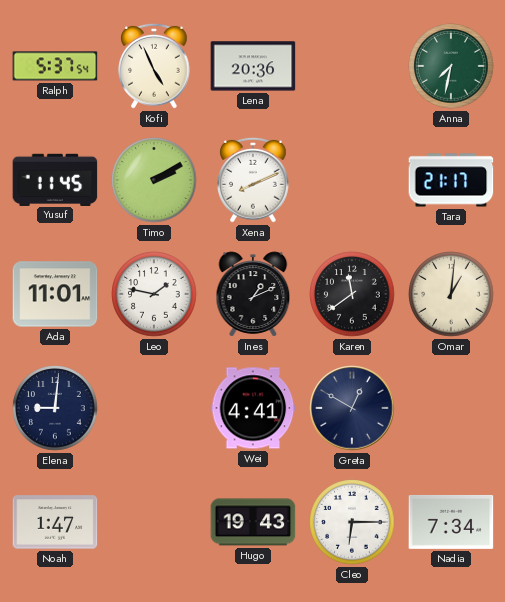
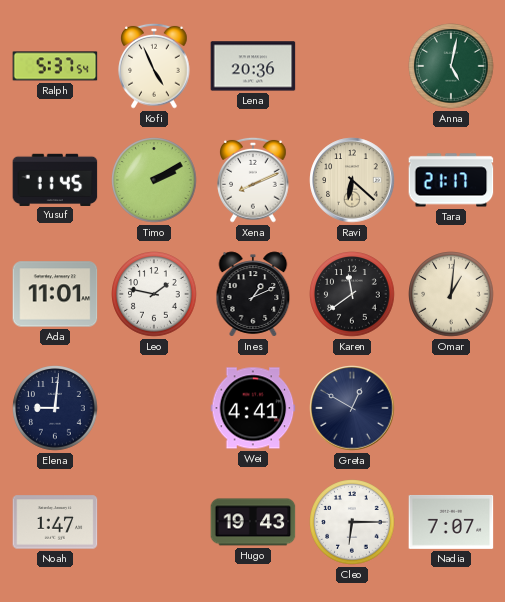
Anna: 7:32 -> 5:02
Ravi: none -> 6:22
Nadia: 7:34 -> 7:07
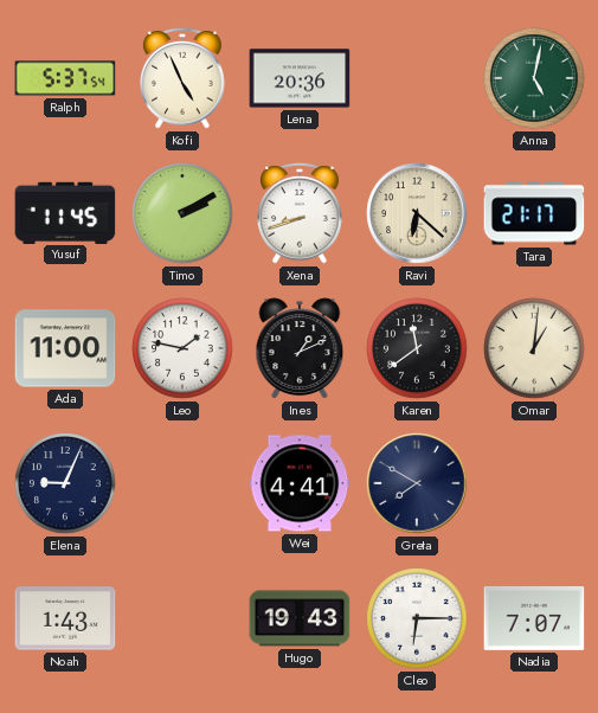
Xena: 8:11 -> 8:42
Ada: 11:01 -> 11:00
Elena: 9:01 -> 9:04
Greta: 12:50 -> 7:50
Noah: 1:47 -> 1:43
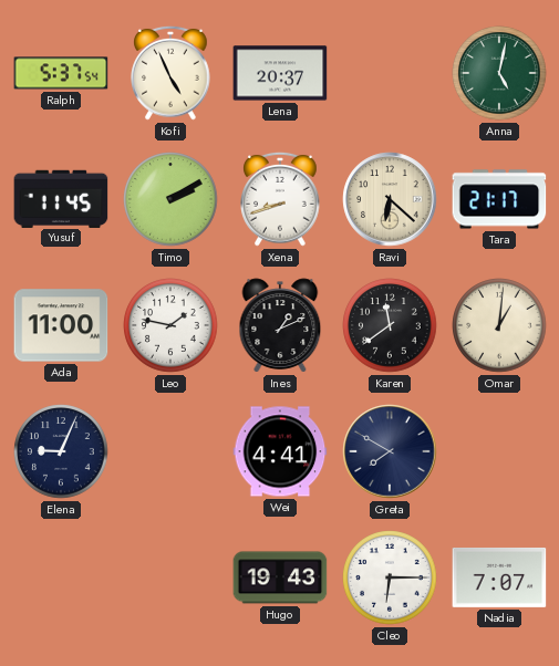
Lena: 20:36 -> 20:37
Noah: 1:43 -> none
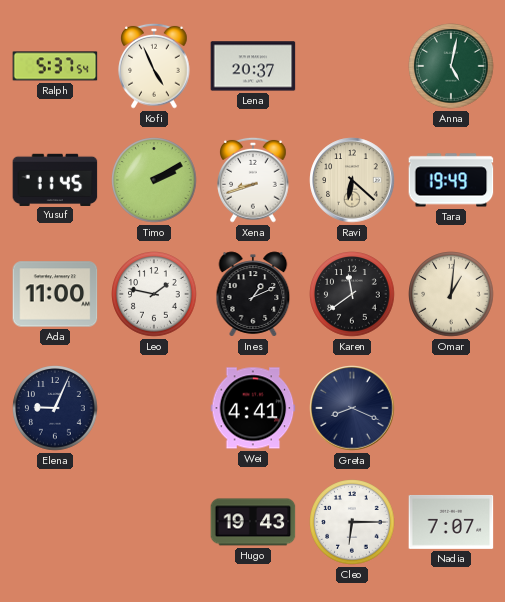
Tara: 21:17 -> 19:49
Greta: 7:50 -> 8:19
